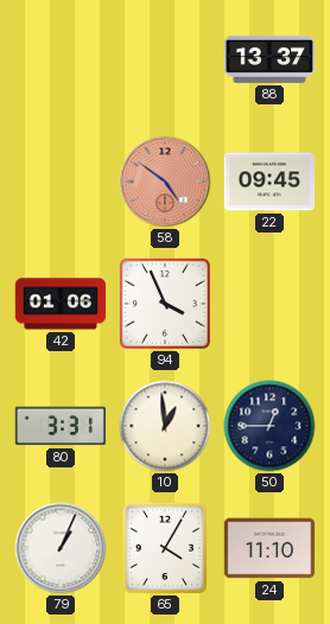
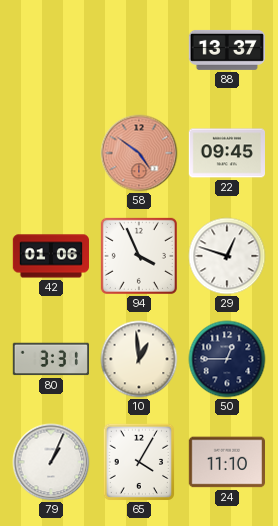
29: none -> 12:48
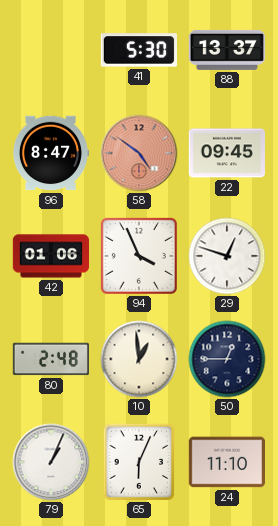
41: none -> 5:30
96: none -> 8:47
80: 3:31 -> 2:48
65: 4:05 -> 6:04
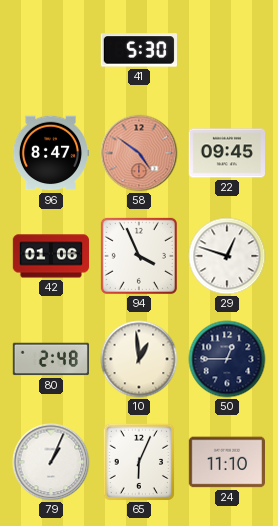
88: 13:37 -> none
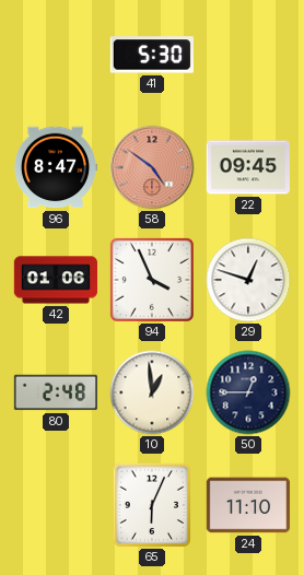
79: 1:04 -> none
